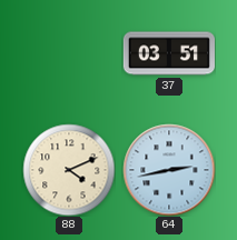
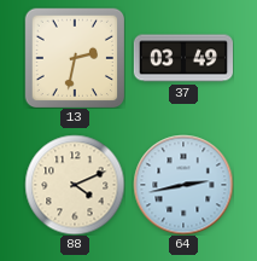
13: none -> 2:32
37: 03:51 -> 03:49
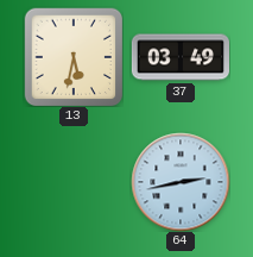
13: 2:32 -> 5:32
88: 4:11 -> none
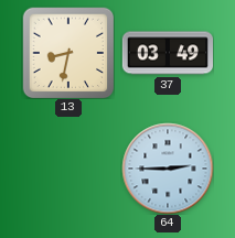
13: 5:32 -> 8:32
64: 2:43 -> 2:45
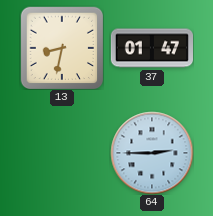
37: 03:49 -> 01:47
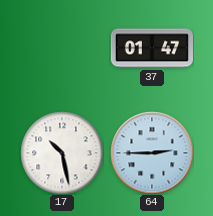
13: 8:32 -> none
17: none -> 10:28
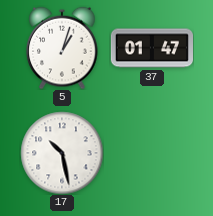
5: none -> 1:03
64: 2:45 -> none
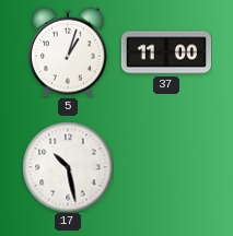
37: 01:47 -> 11:00
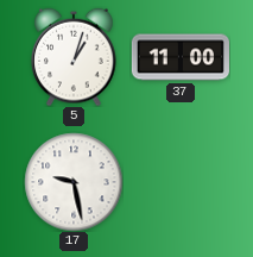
17: 10:28 -> 9:28
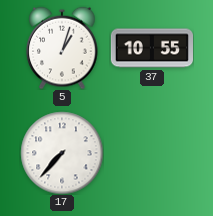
37: 11:00 -> 10:55
17: 9:28 -> 7:37
